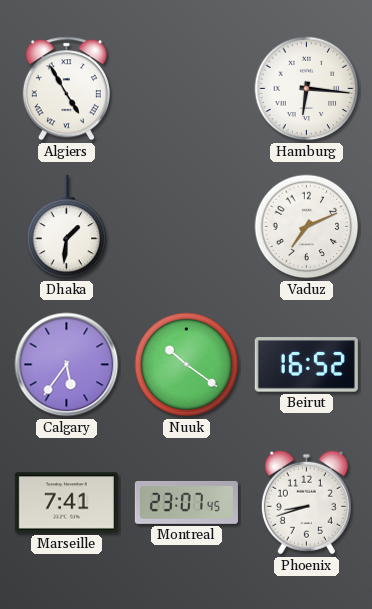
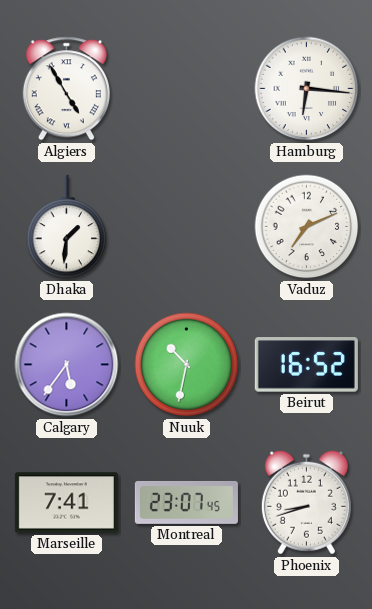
Nuuk: 10:21 -> 10:32
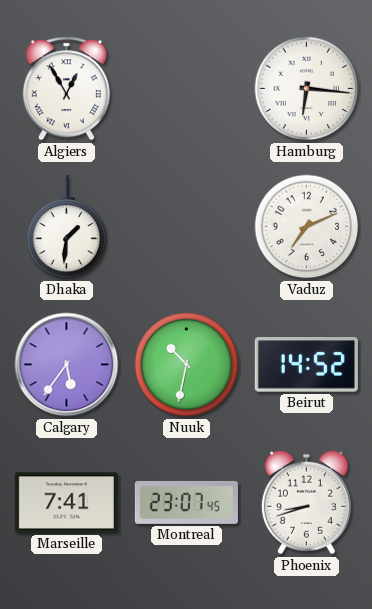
Algiers: 4:55 -> 12:55
Beirut: 16:52 -> 14:52
